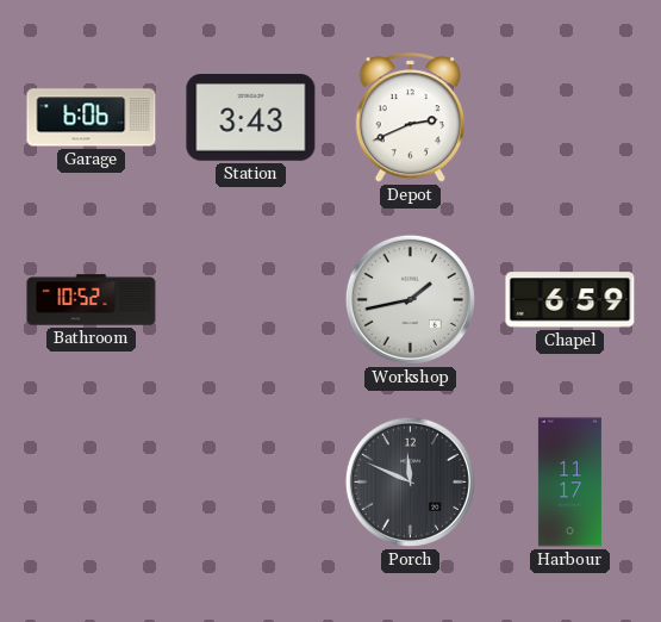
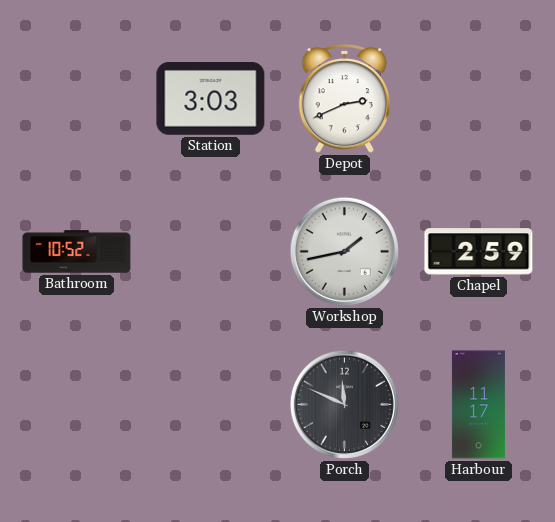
Garage: 6:06 -> none
Station: 3:43 -> 3:03
Chapel: 6:59 -> 2:59
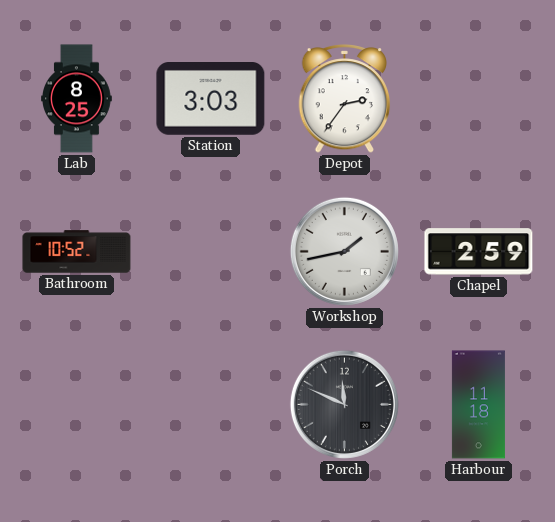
Lab: none -> 8:25
Depot: 2:41 -> 2:36
Harbour: 11:17 -> 11:18
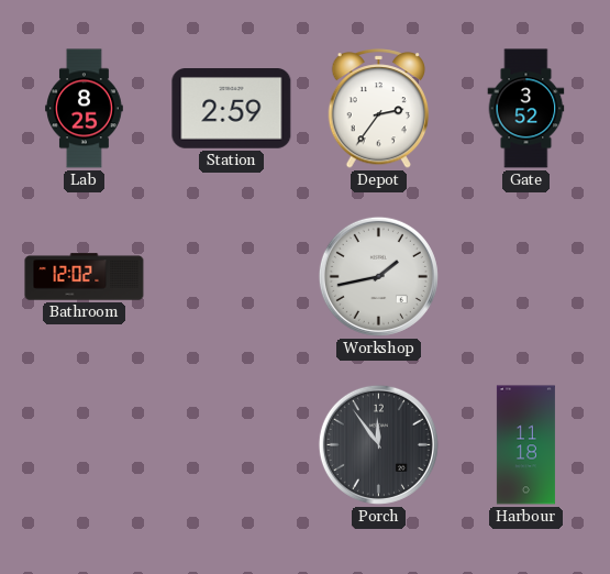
Station: 3:03 -> 2:59
Gate: none -> 3:52
Bathroom: 10:52 -> 12:02
Chapel: 2:59 -> none
Porch: 11:49 -> 11:54
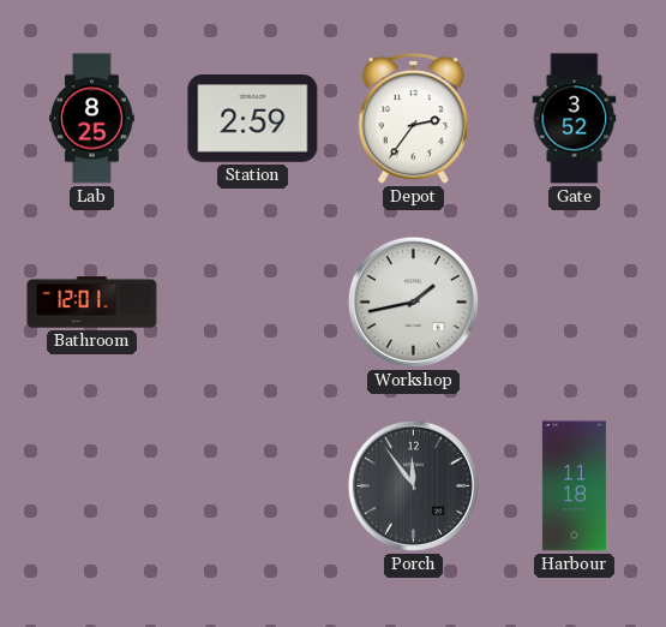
Bathroom: 12:02 -> 12:01
